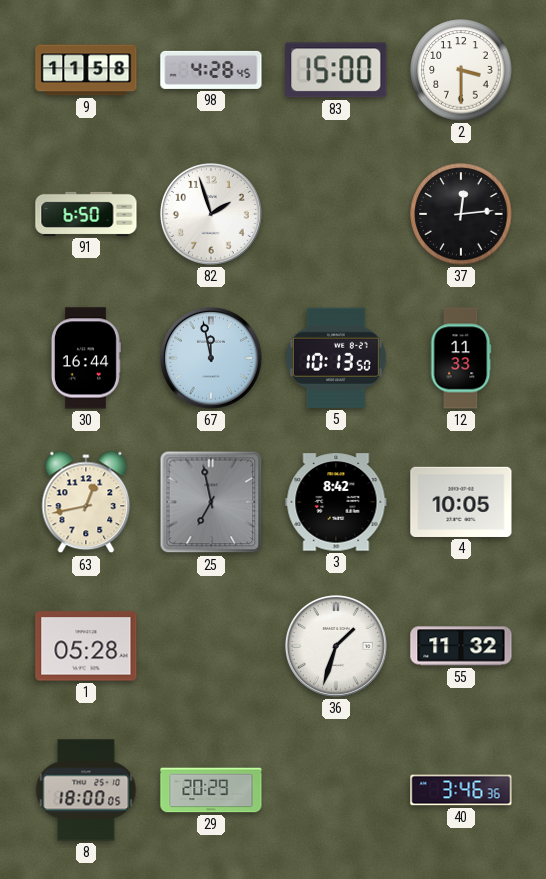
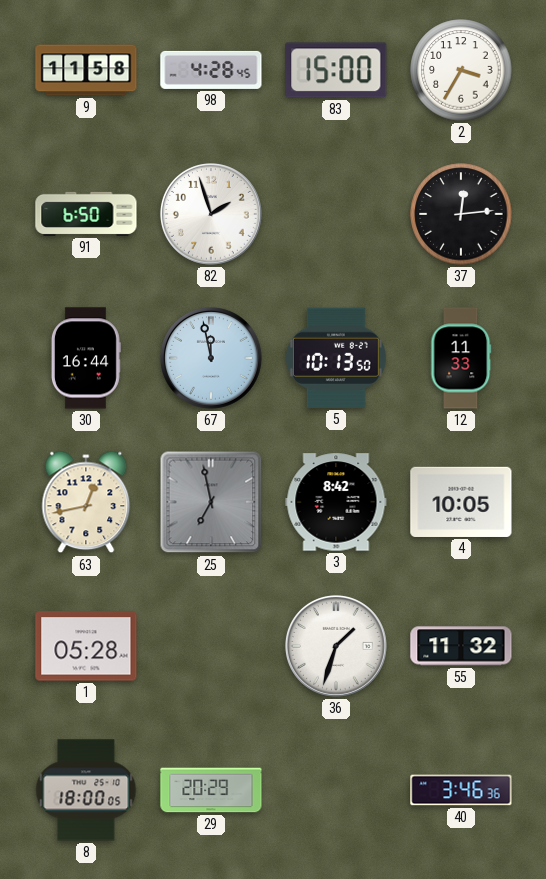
2: 3:30 -> 3:35
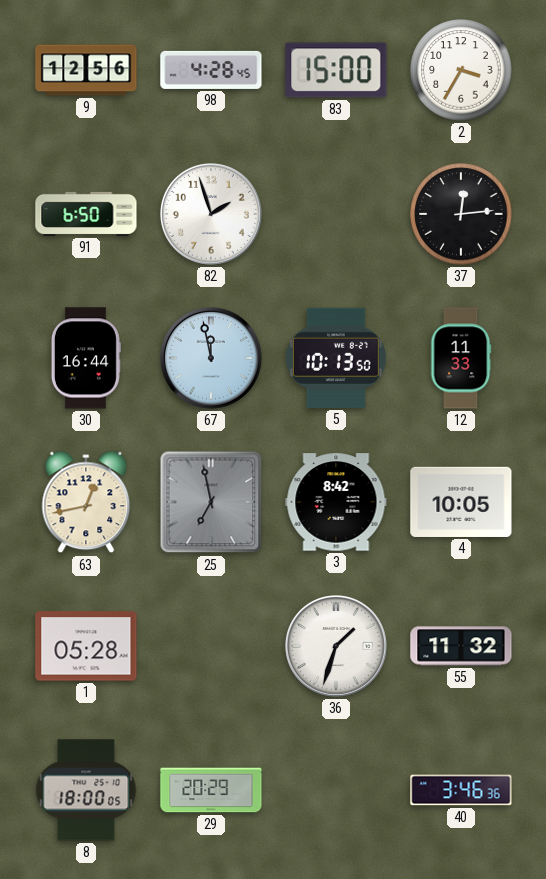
9: 11:58 -> 12:56
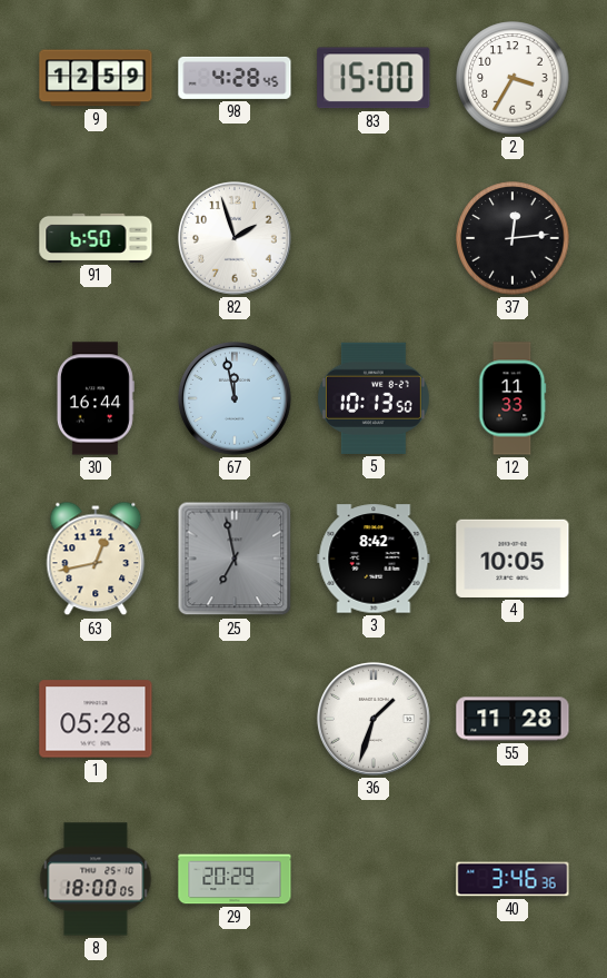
9: 12:56 -> 12:59
55: 11:32 -> 11:28
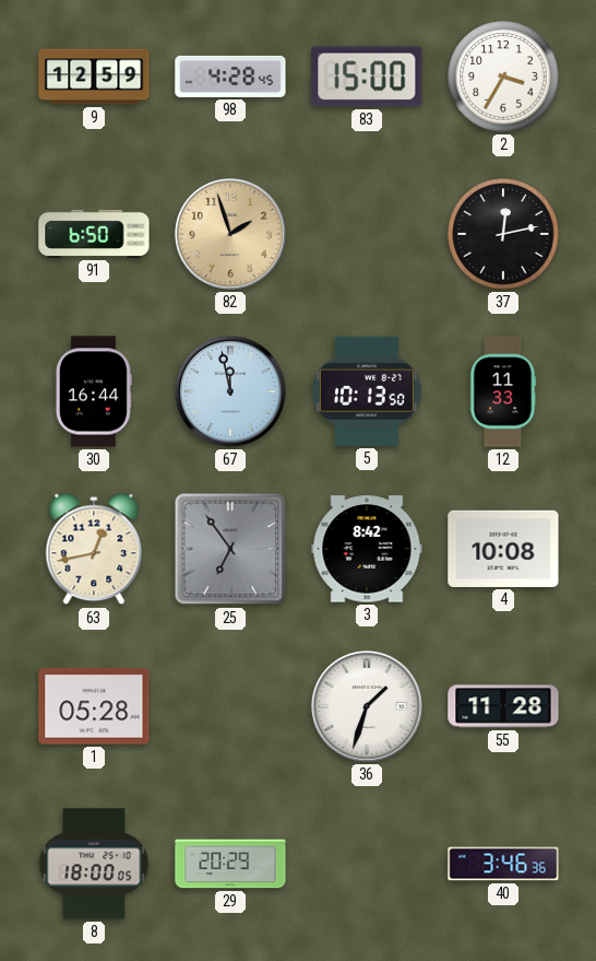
82 dial: white -> champagne
37: 12:14 -> 12:13
25: 6:58 -> 6:54
4: 10:05 -> 10:08
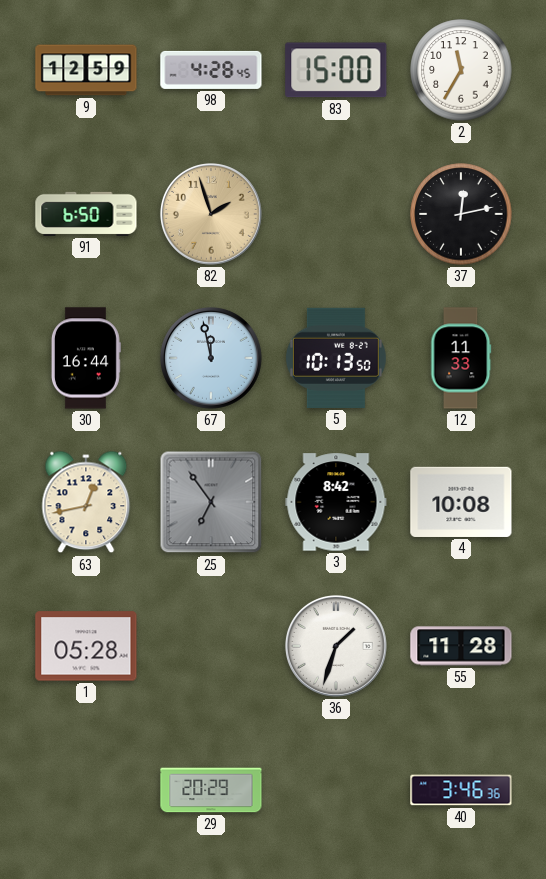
2: 3:35 -> 11:35
8: 18:00 -> none
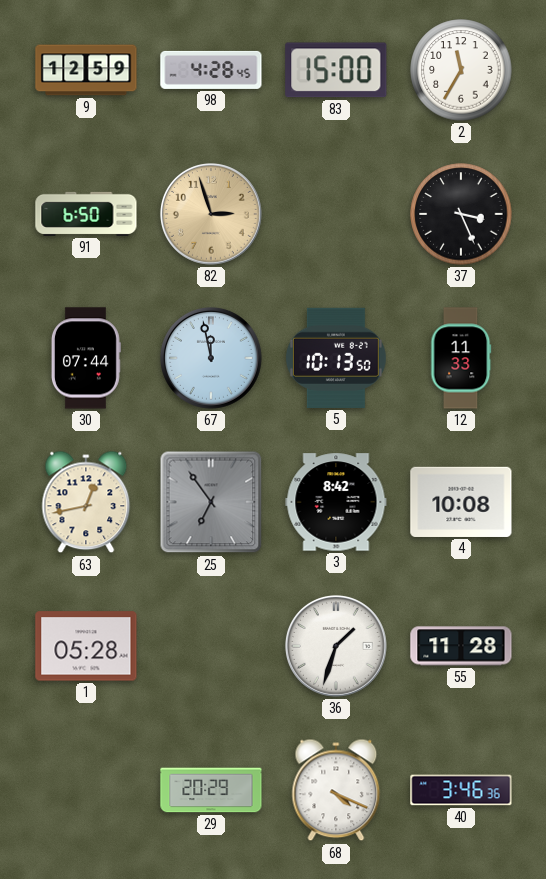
82: 1:57 -> 2:57
37: 12:13 -> 3:26
30: 16:44 -> 07:44
68: none -> 4:19
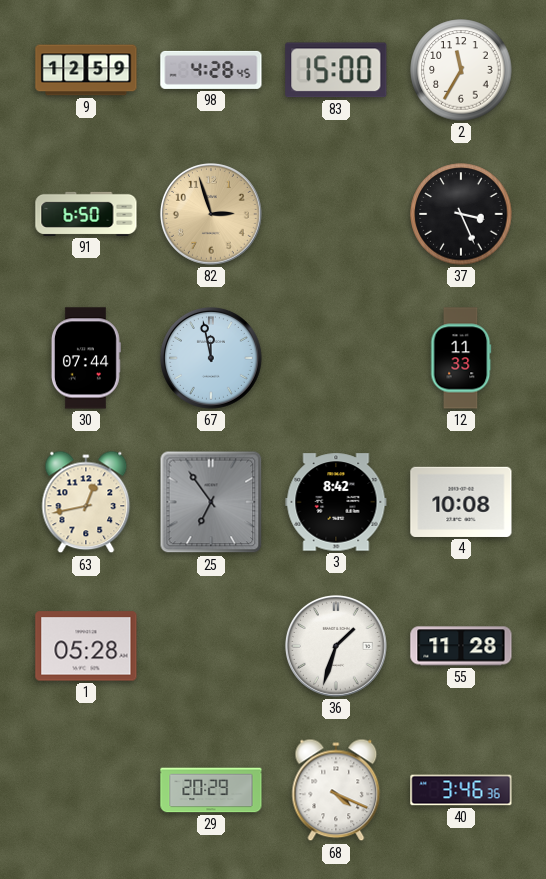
5: 10:13 -> none
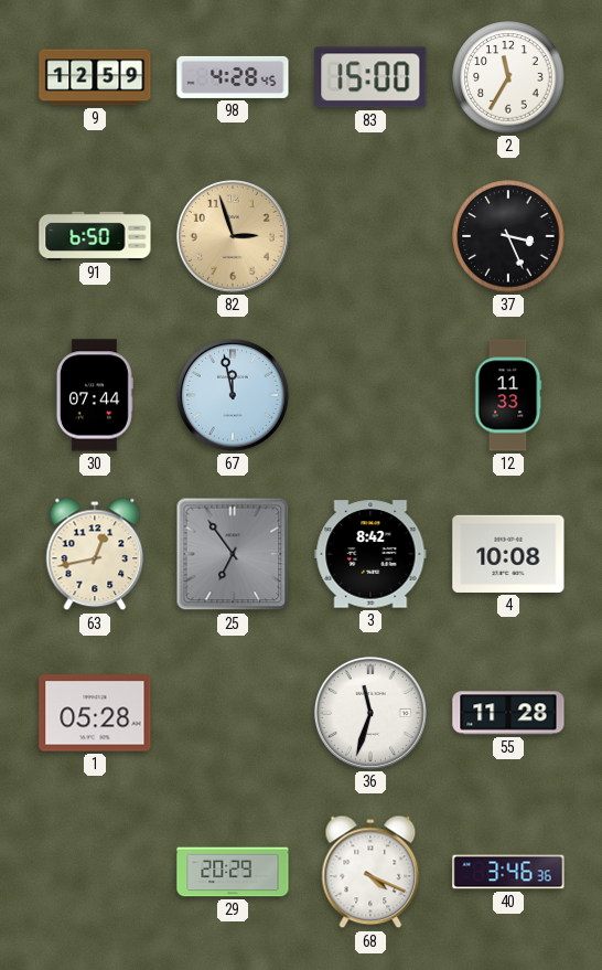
36: 1:33 -> 11:33
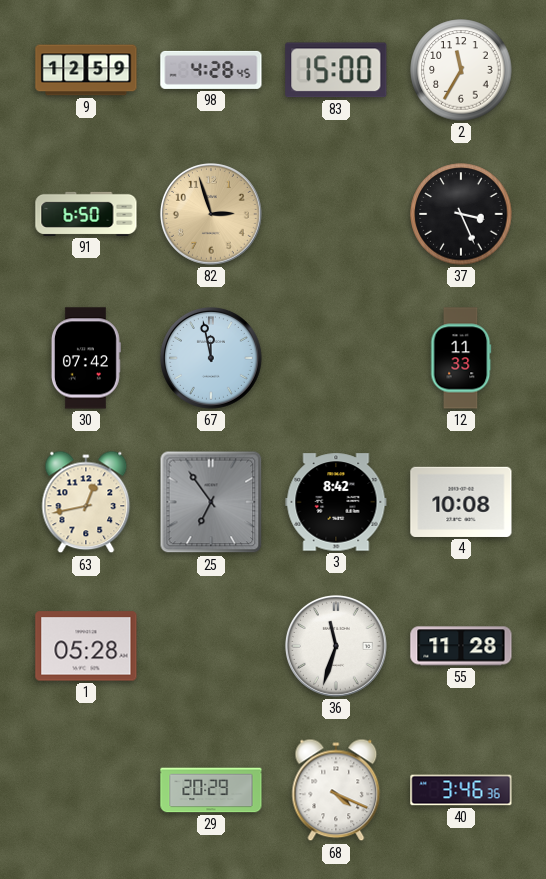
30: 07:44 -> 07:42
